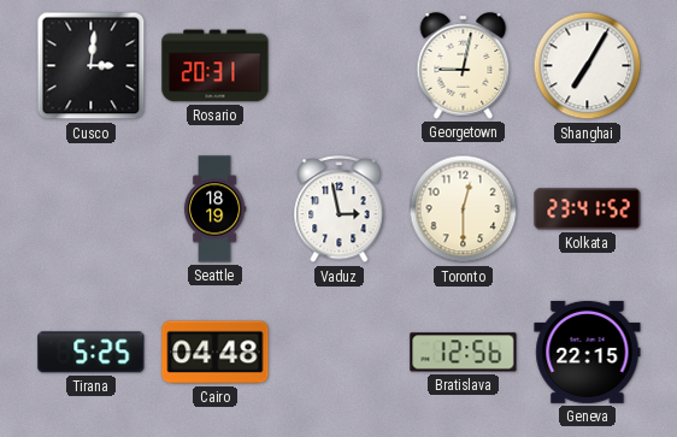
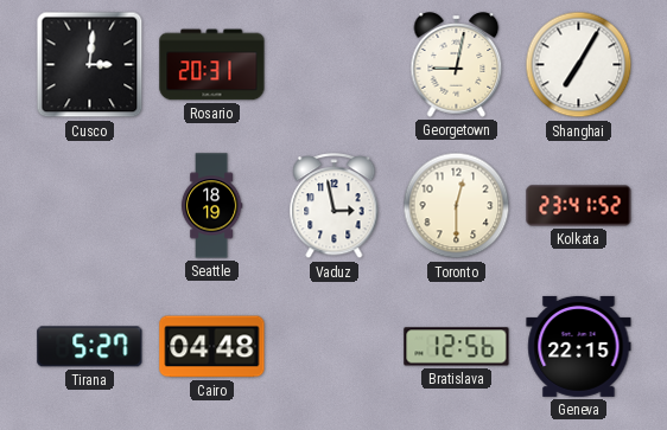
Tirana: 5:25 -> 5:27
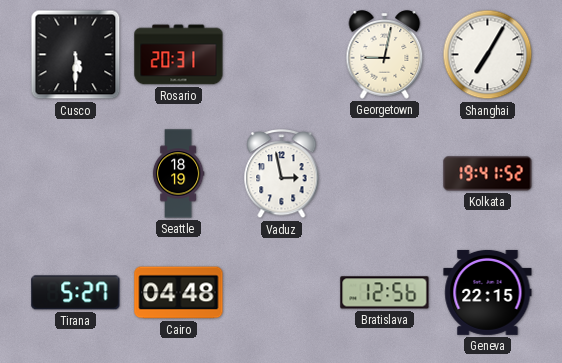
Cusco: 3:01 -> 5:30
Toronto: 12:30 -> none
Kolkata: 23:41 -> 19:41
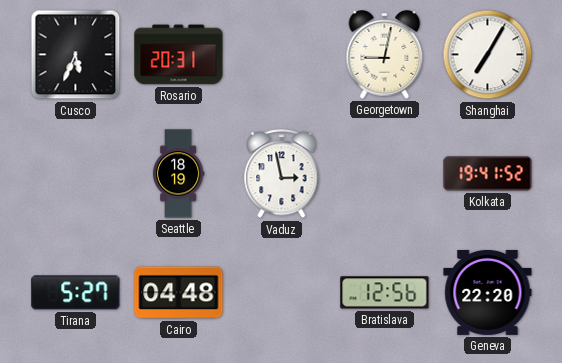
Cusco: 5:30 -> 5:34
Geneva: 22:15 -> 22:20
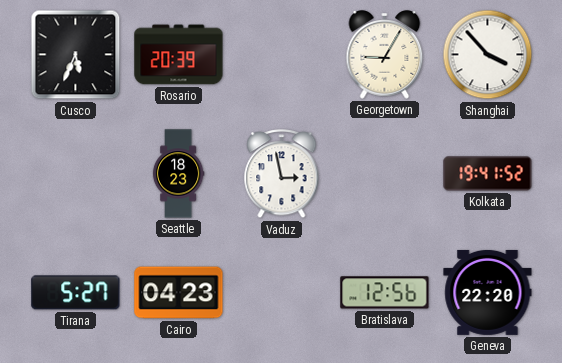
Rosario: 20:31 -> 20:39
Georgetown: 9:02 -> 9:05
Shanghai: 7:05 -> 3:53
Seattle: 18:19 -> 18:23
Cairo: 04:48 -> 04:23
